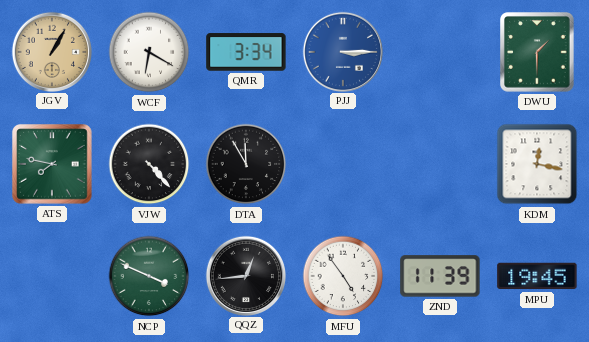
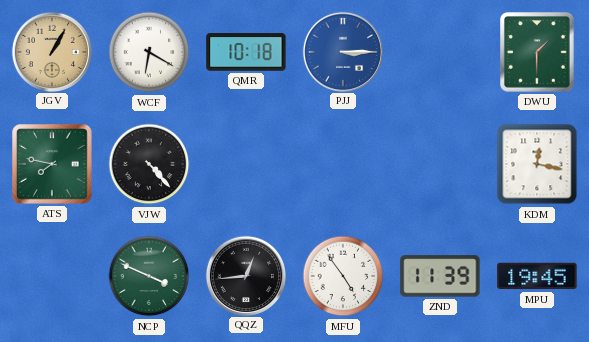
QMR: 3:34 -> 10:18
DTA: 11:55 -> none
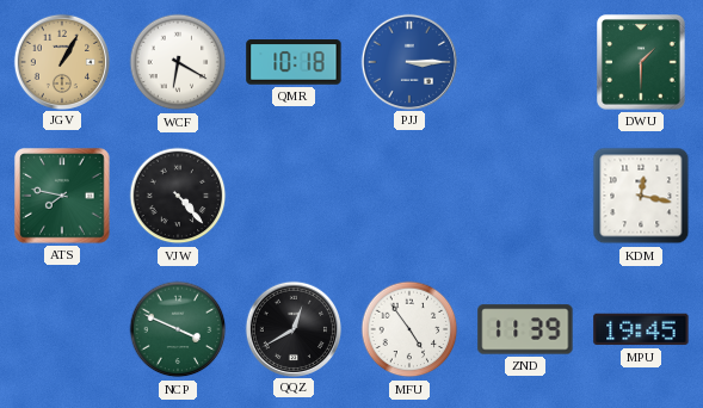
QQZ: 12:44 -> 12:40
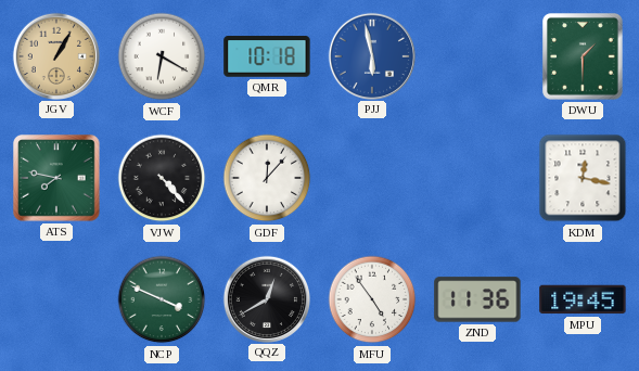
PJJ: 3:15 -> 5:58
GDF: none -> 12:07
ZND: 11:39 -> 11:36
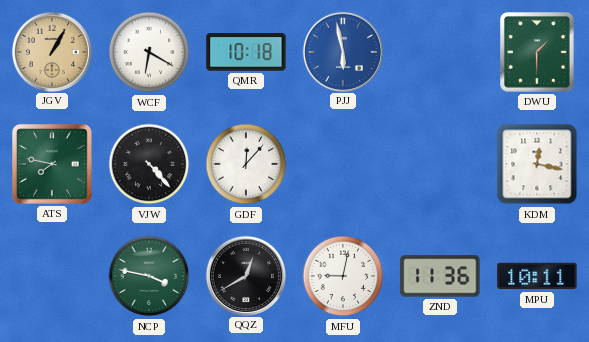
NCP: 3:49 -> 3:47
MFU: 4:54 -> 9:02
MPU: 19:45 -> 10:11
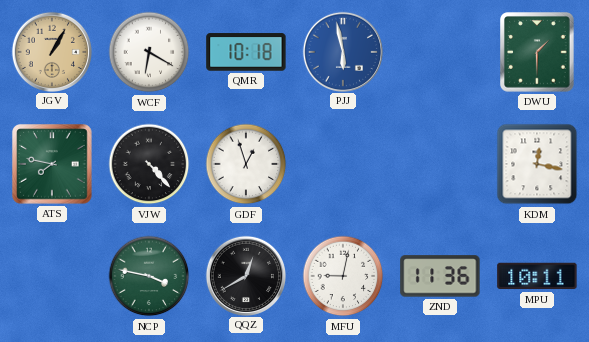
GDF: 12:07 -> 12:57
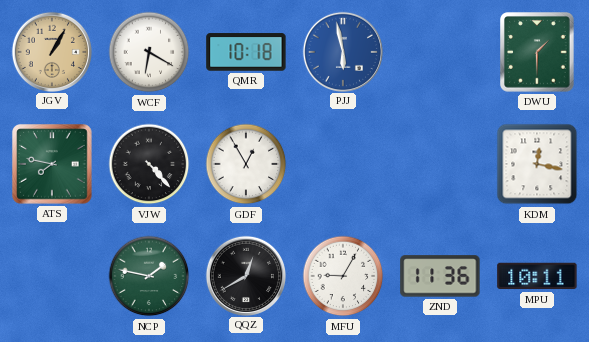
GDF: 12:57 -> 12:55
NCP: 3:47 -> 1:47
MFU: 9:02 -> 9:05
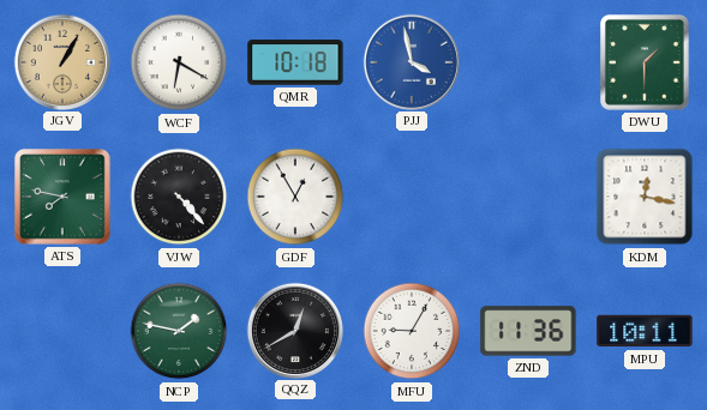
PJJ: 5:58 -> 3:58
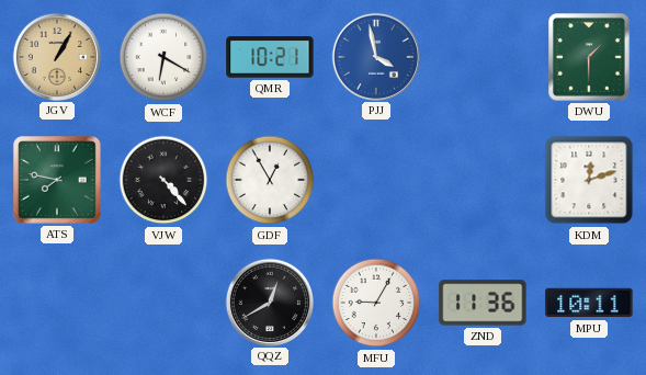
QMR: 10:18 -> 10:21
KDM: 12:17 -> 12:12
NCP: 1:47 -> none
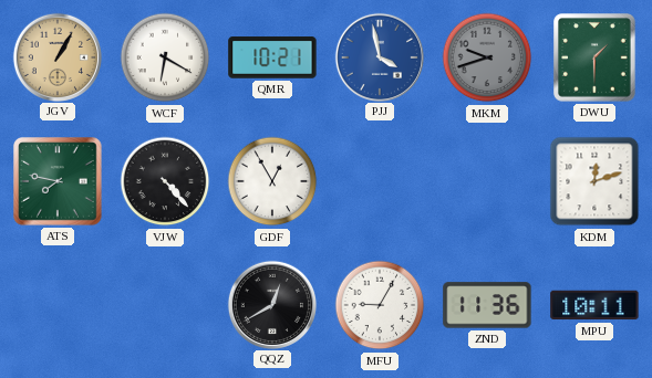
MKM: none -> 9:42
